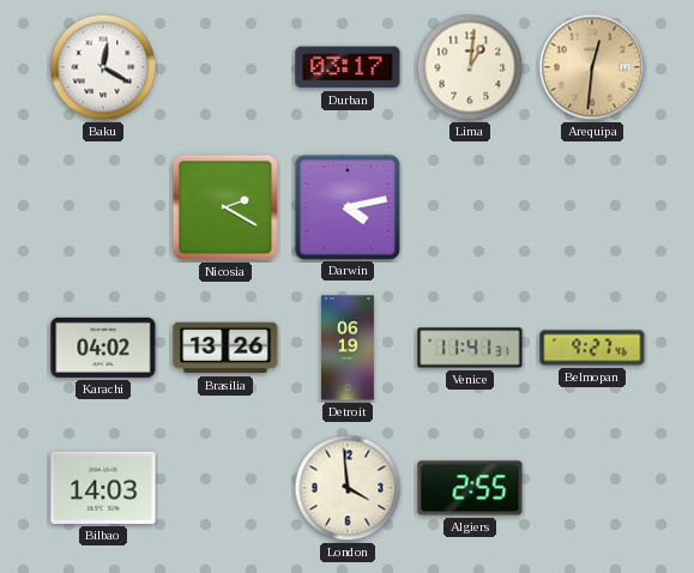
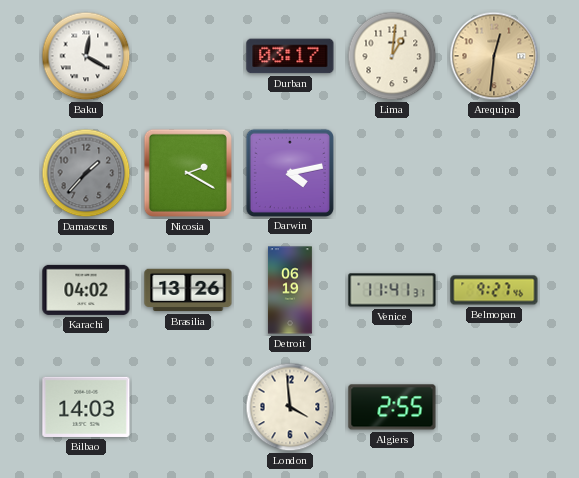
Damascus: none -> 1:37
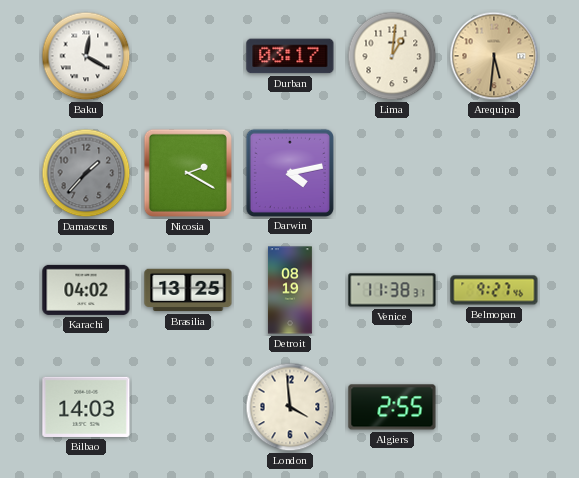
Arequipa: 12:31 -> 5:31
Brasilia: 13:26 -> 13:25
Detroit: 06:19 -> 08:19
Venice: 11:41 -> 11:38
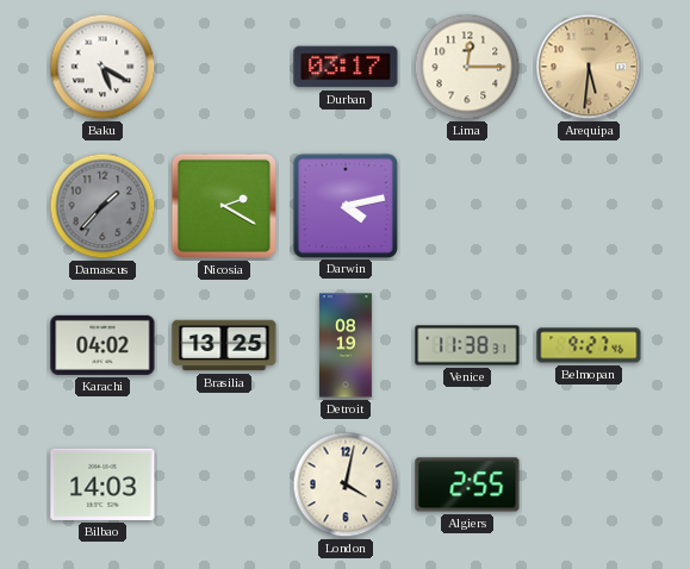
Baku: 12:20 -> 5:20
Lima: 1:01 -> 12:15
London: 3:59 -> 4:02
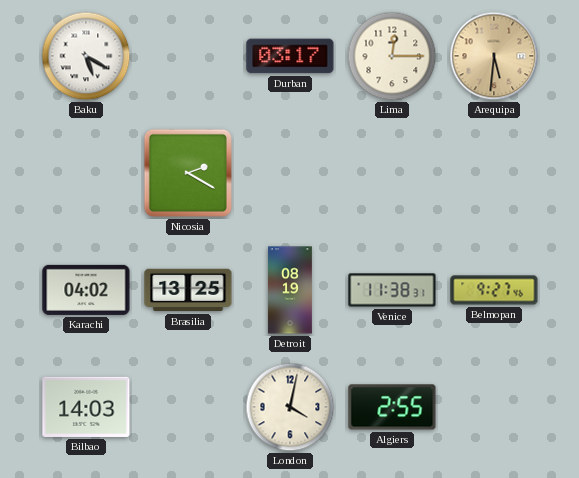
Damascus: 1:37 -> none
Darwin: 4:13 -> none
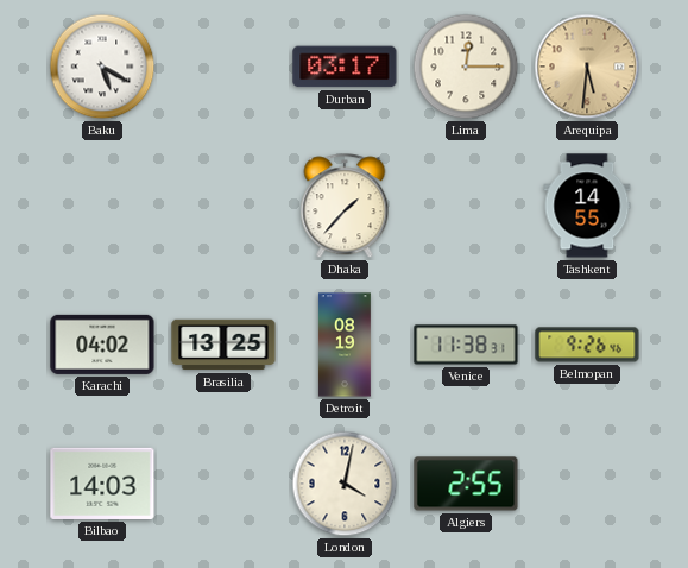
Nicosia: 2:20 -> none
Dhaka: none -> 1:37
Tashkent: none -> 14:55
Belmopan: 9:27 -> 9:26
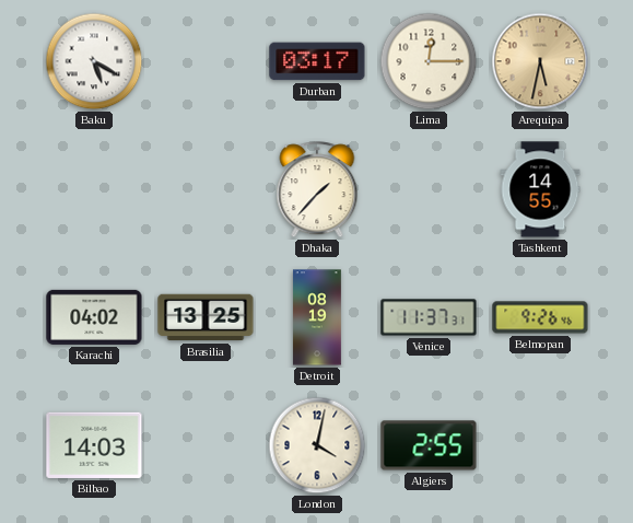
Arequipa: 5:31 -> 5:32
Venice: 11:38 -> 11:37
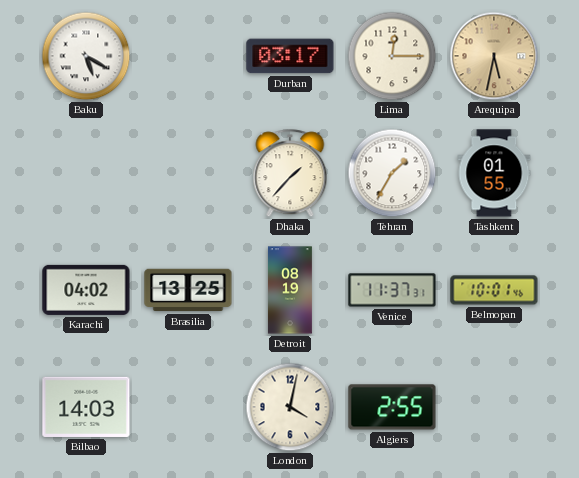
Tehran: none -> 1:35
Tashkent: 14:55 -> 01:55
Belmopan: 9:26 -> 10:01
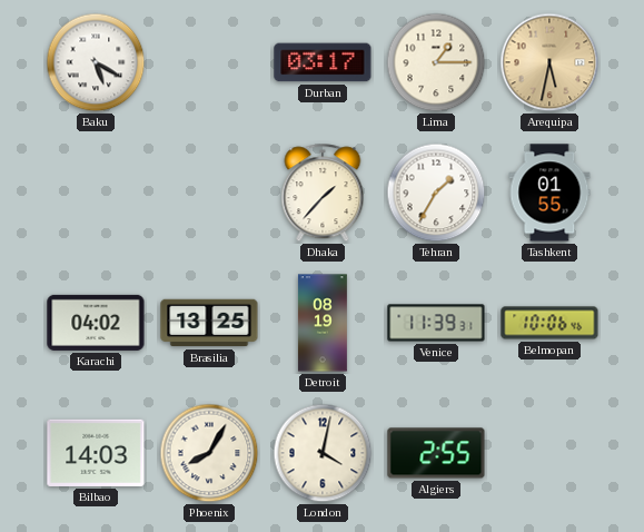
Lima: 12:15 -> 1:15
Venice: 11:37 -> 11:39
Belmopan: 10:01 -> 10:06
Phoenix: none -> 8:05
